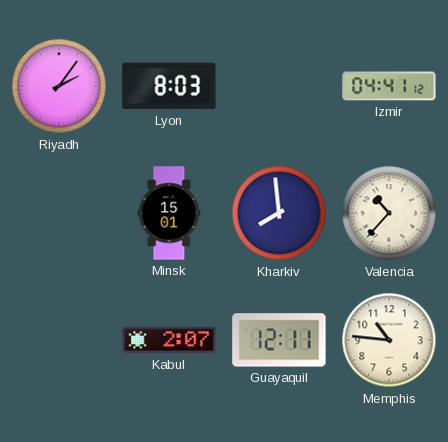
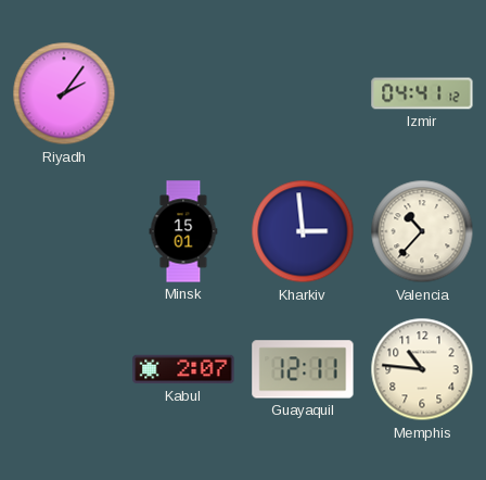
Lyon: 8:03 -> none
Kharkiv: 7:59 -> 2:59
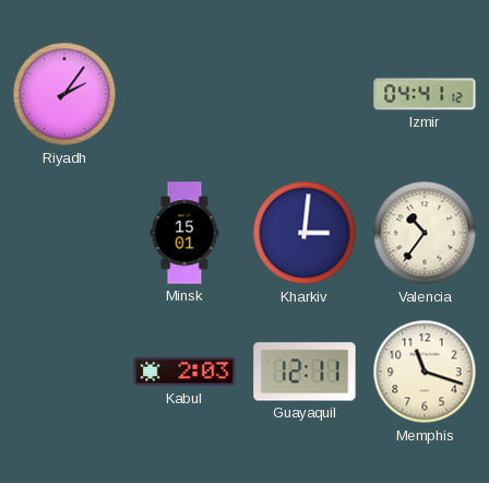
Kharkiv: 2:59 -> 3:01
Valencia: 10:37 -> 10:36
Kabul: 2:07 -> 2:03
Memphis: 10:46 -> 11:18
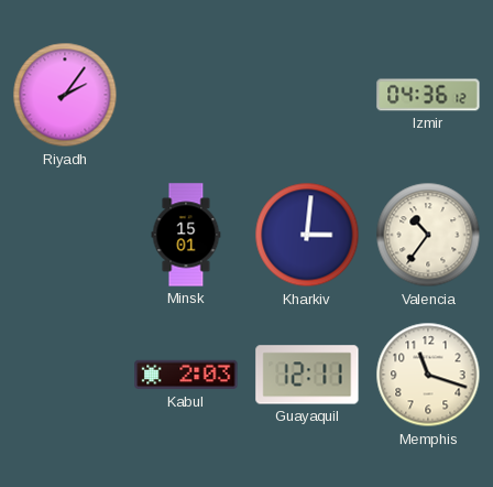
Izmir: 04:41 -> 04:36
